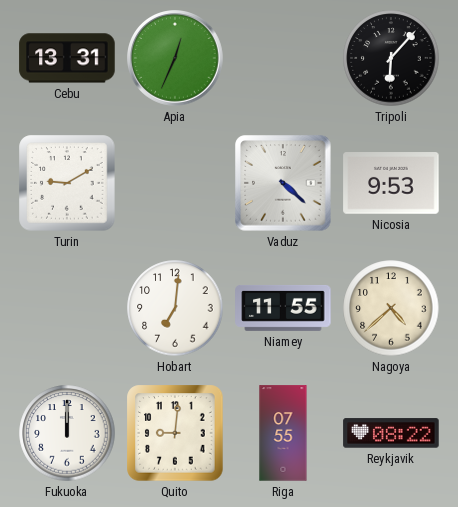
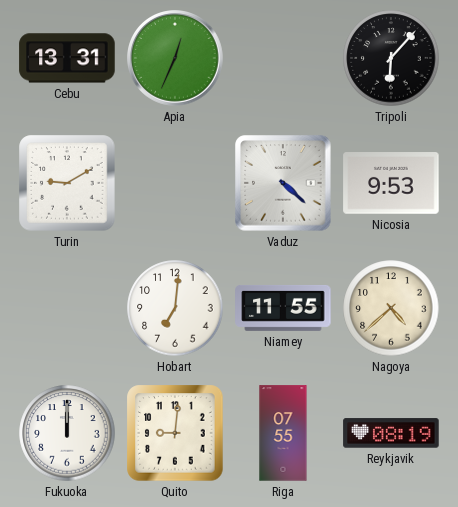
Reykjavik: 08:22 -> 08:19
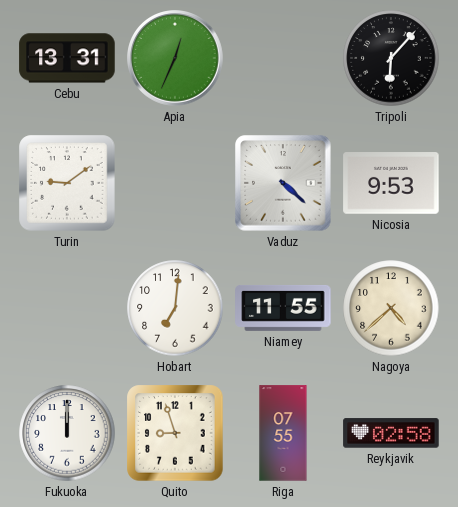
Turin: 9:10 -> 9:09
Quito: 9:01 -> 8:57
Reykjavik: 08:19 -> 02:58
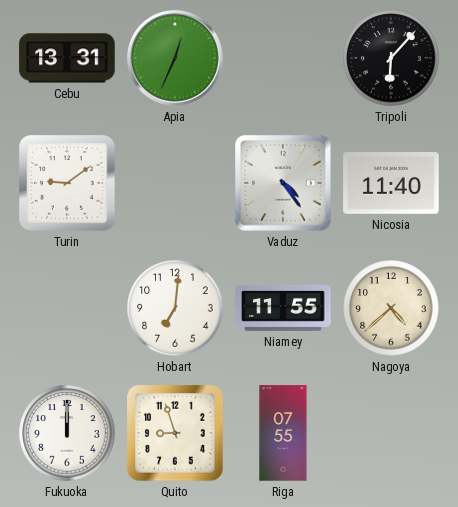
Vaduz: 4:22 -> 4:24
Nicosia: 9:53 -> 11:40
Reykjavik: 02:58 -> none
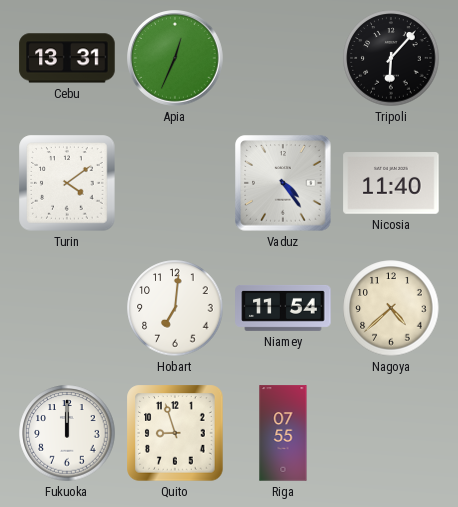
Turin: 9:09 -> 4:09
Niamey: 11:55 -> 11:54
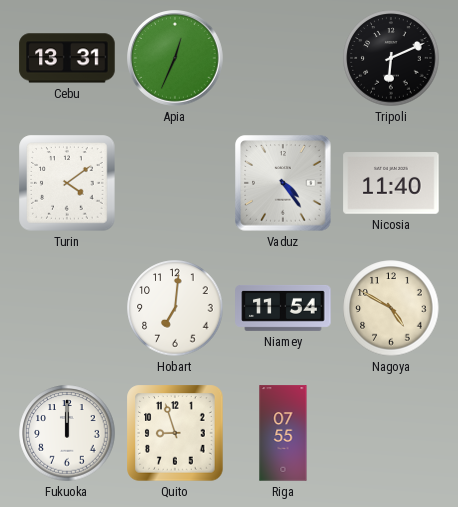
Tripoli: 6:07 -> 6:11
Nagoya: 4:38 -> 4:50
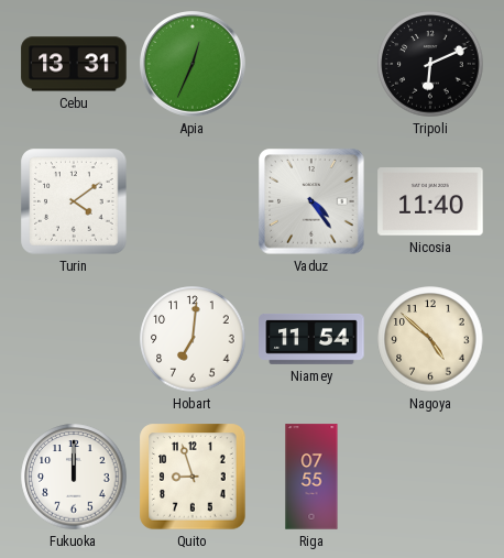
Nagoya: 4:50 -> 4:52
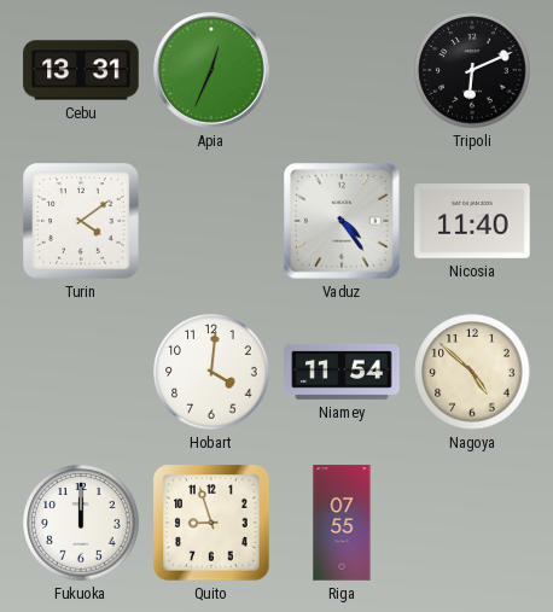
Hobart: 7:01 -> 4:01
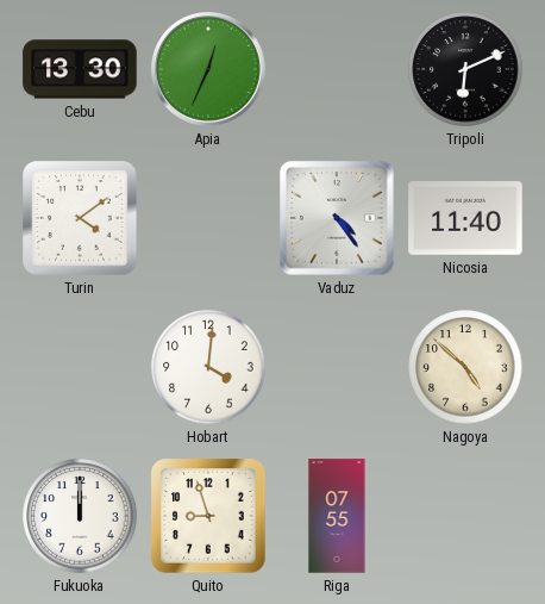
Cebu: 13:31 -> 13:30
Niamey: 11:54 -> none
